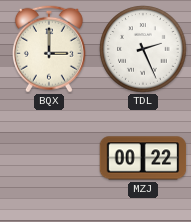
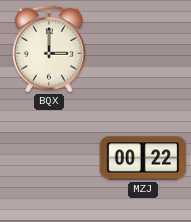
TDL: 2:26 -> none
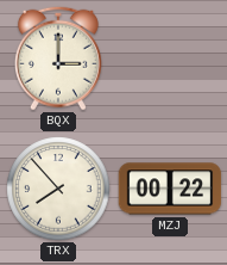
TRX: none -> 7:53
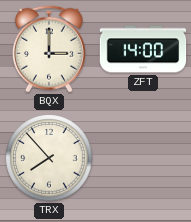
ZFT: none -> 14:00
MZJ: 00:22 -> none
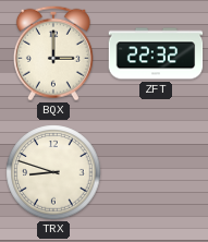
ZFT: 14:00 -> 22:32
TRX: 7:53 -> 8:48
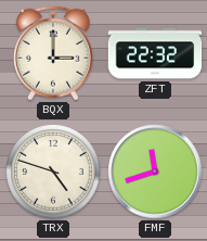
TRX: 8:48 -> 4:48
FMF: none -> 11:42
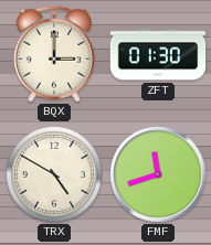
ZFT: 22:32 -> 01:30
TRX: 4:48 -> 4:50
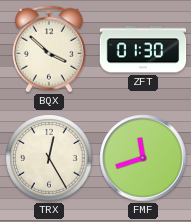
BQX: 3:00 -> 3:52
TRX: 4:50 -> 12:25
